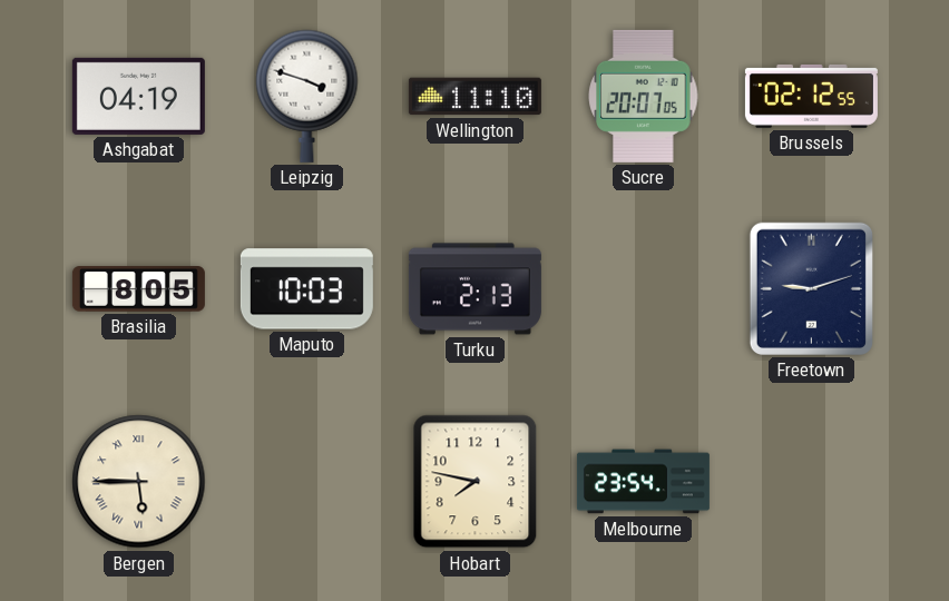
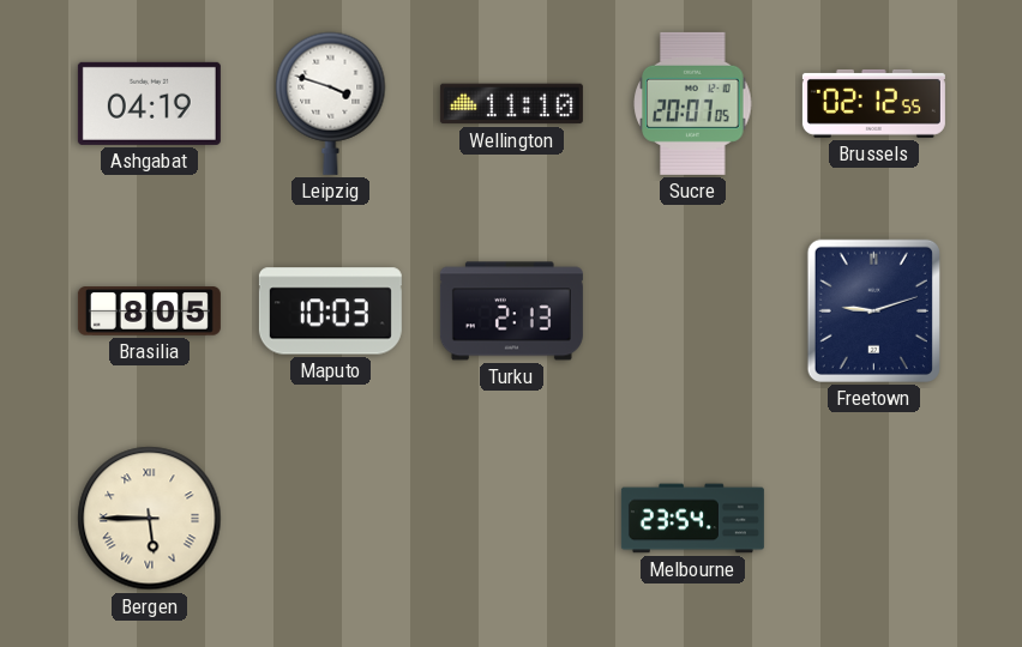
Hobart: 7:47 -> none
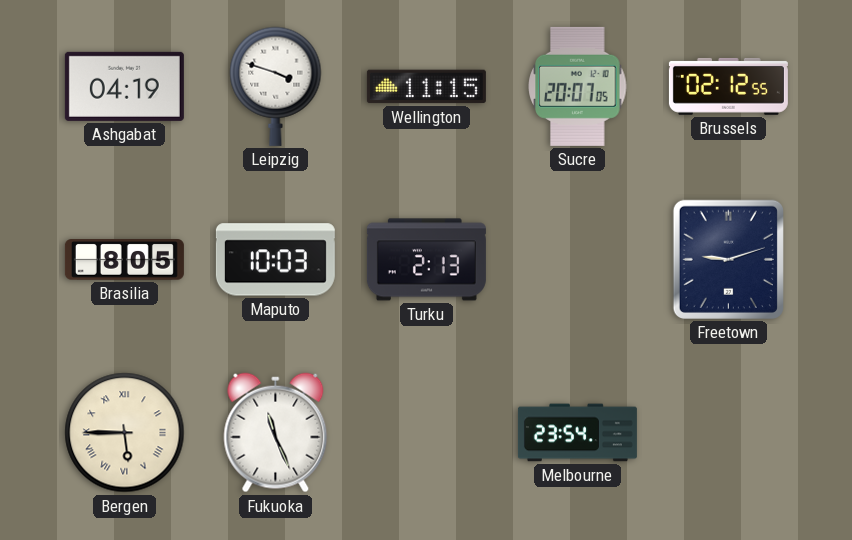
Wellington: 11:10 -> 11:15
Fukuoka: none -> 11:26
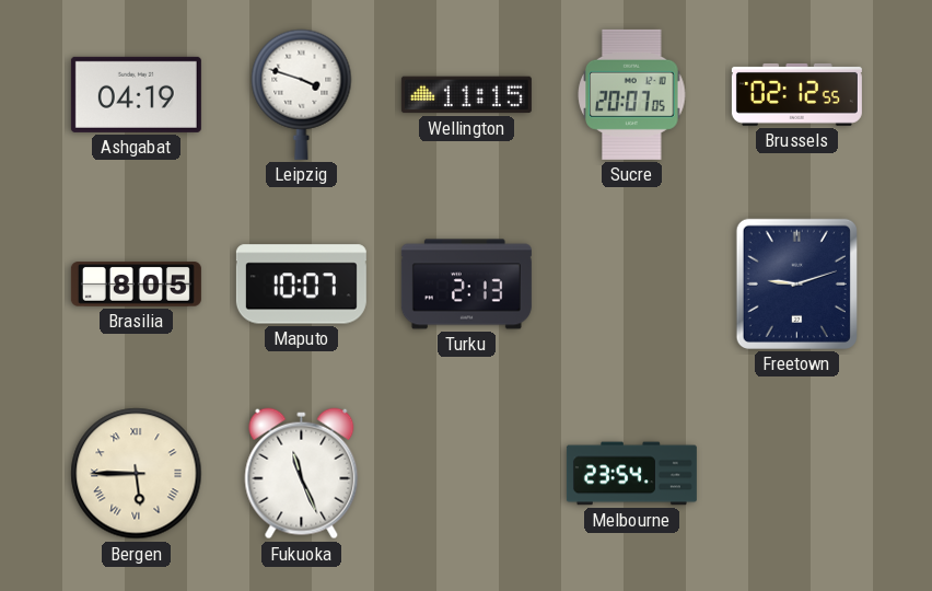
Maputo: 10:03 -> 10:07
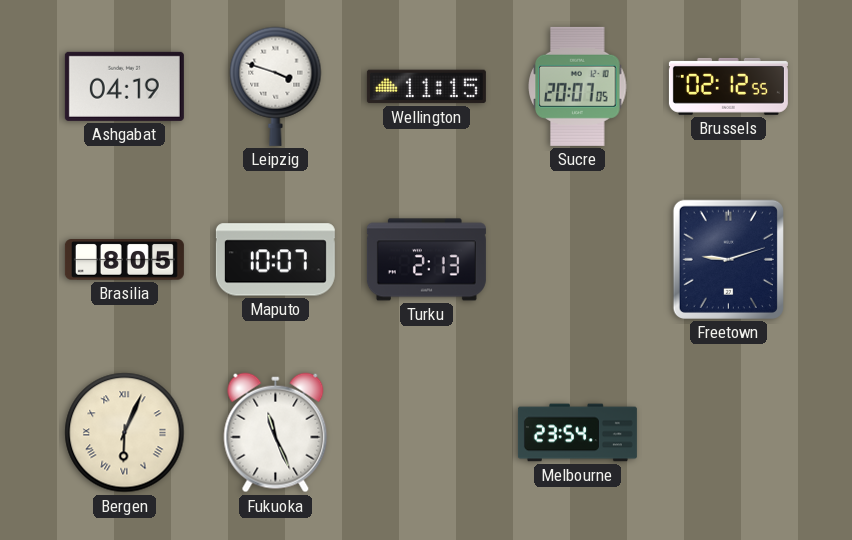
Bergen: 5:45 -> 6:04
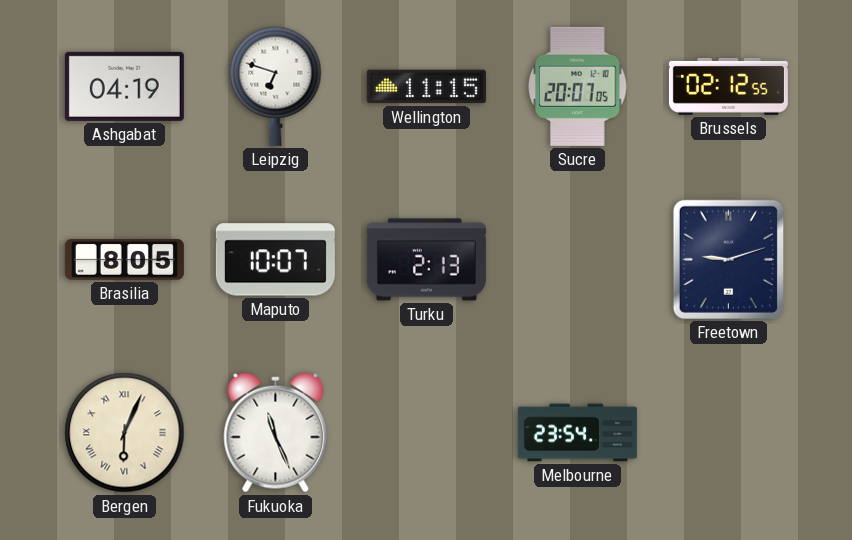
Leipzig: 3:48 -> 6:48
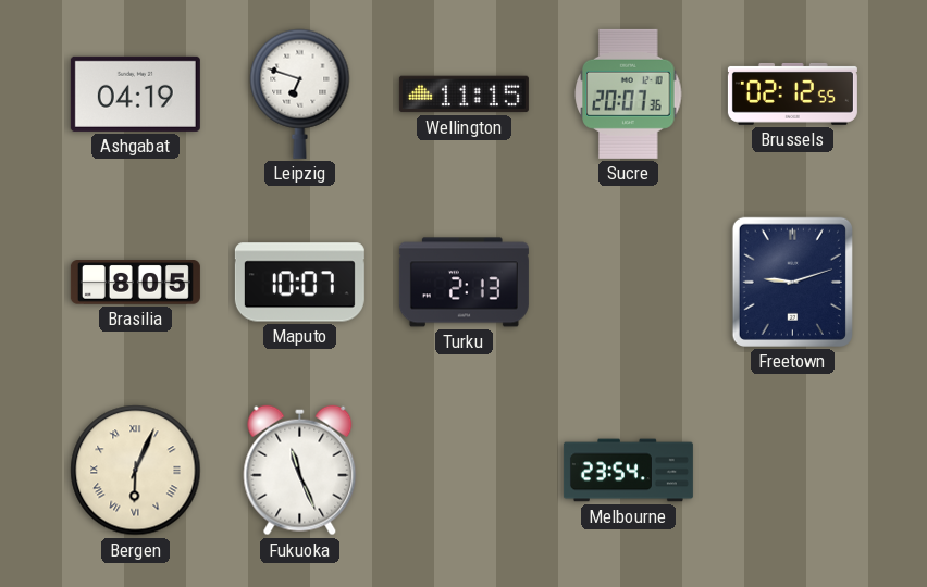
Sucre: 20:07:05 -> 20:07:36
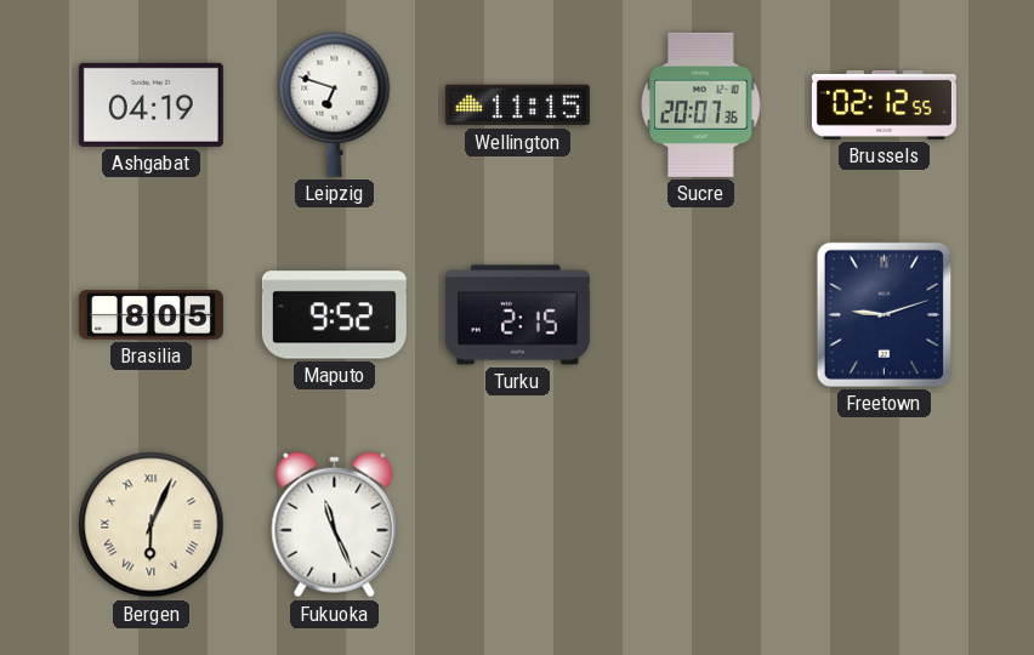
Maputo: 10:07 -> 9:52
Turku: 2:13 -> 2:15
Melbourne: 23:54 -> none
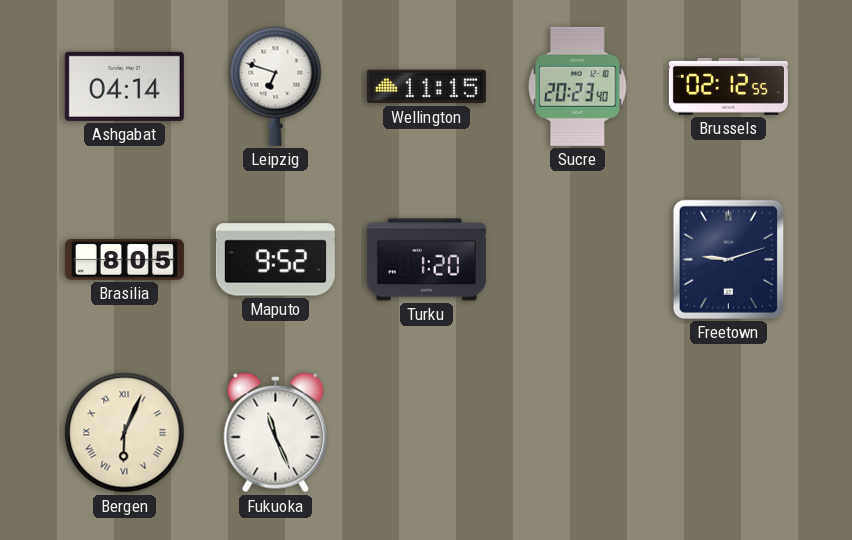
Ashgabat: 04:19 -> 04:14
Sucre: 20:07 -> 20:23
Turku: 2:15 -> 1:20
